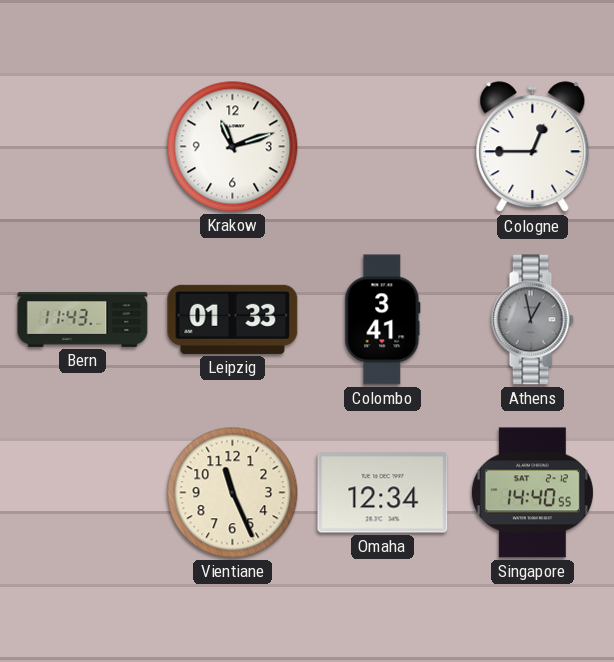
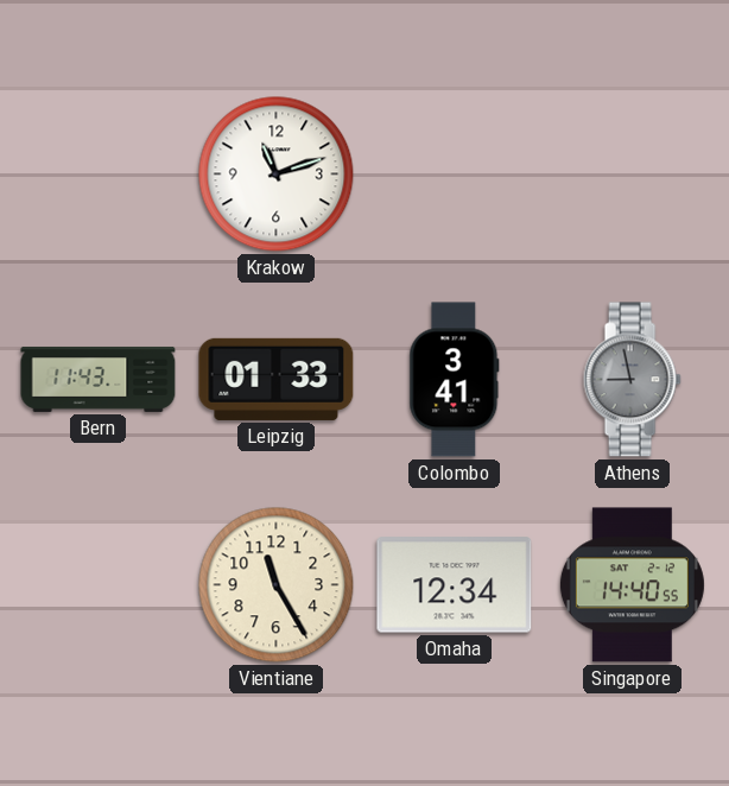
Cologne: 12:45 -> none
Athens: 12:58 -> 8:58
Vientiane: 11:26 -> 11:25
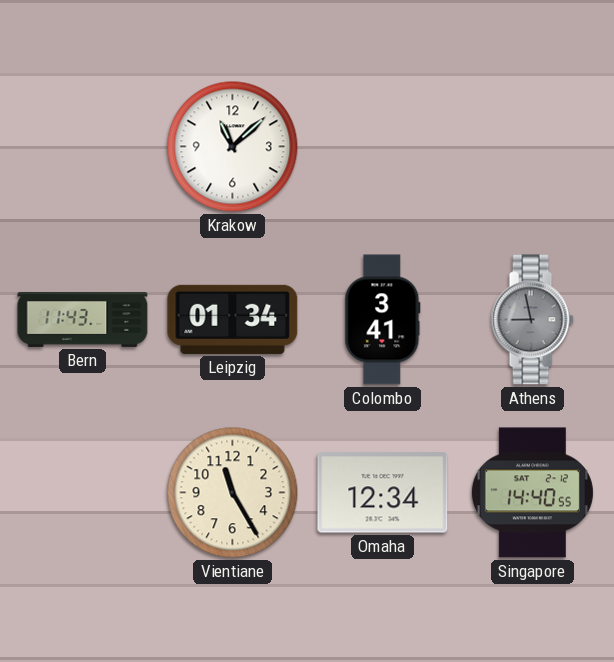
Krakow: 11:12 -> 11:08
Leipzig: 01:33 -> 01:34
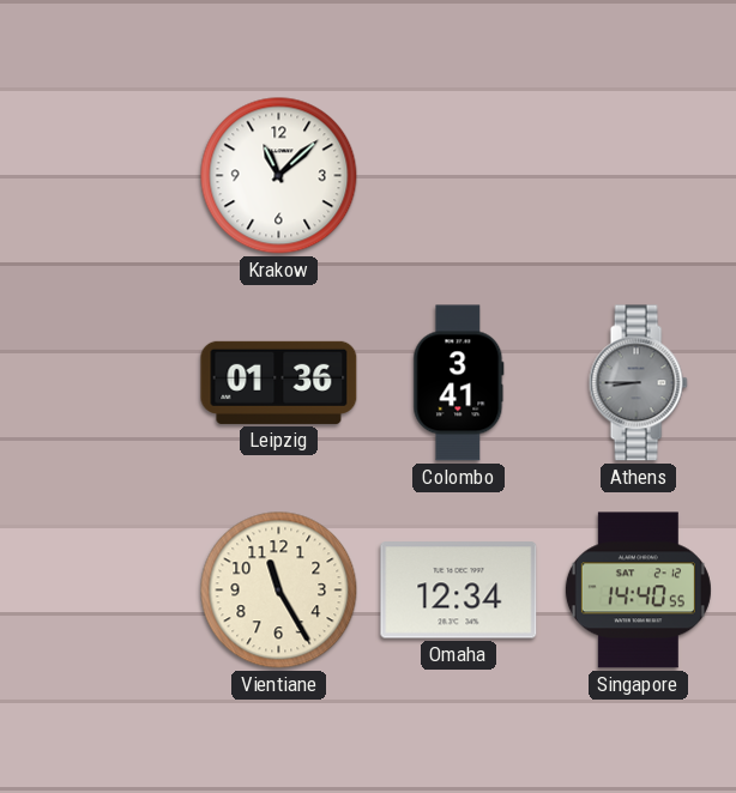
Bern: 11:43 -> none
Leipzig: 01:34 -> 01:36
Athens: 8:58 -> 8:45
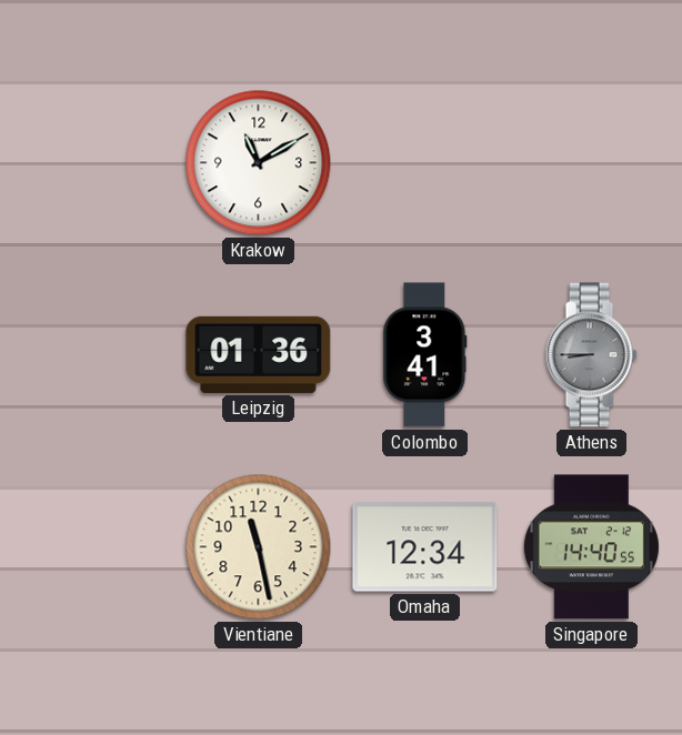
Krakow: 11:08 -> 11:10
Vientiane: 11:25 -> 11:28
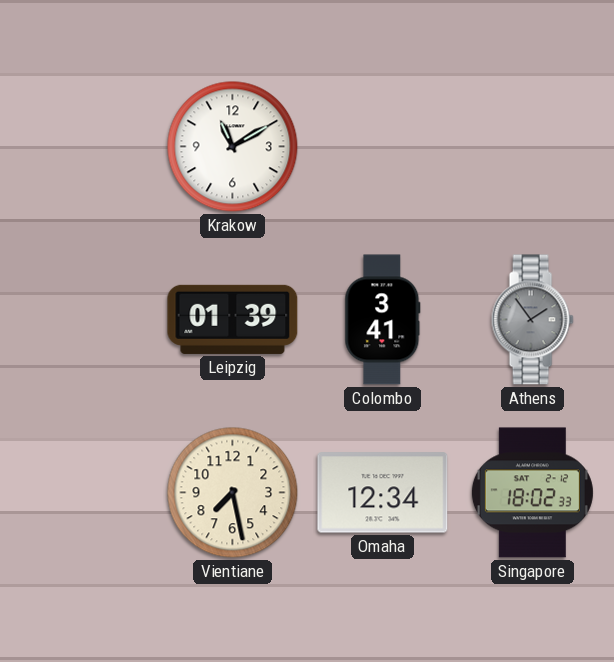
Leipzig: 01:36 -> 01:39
Athens: 8:45 -> 1:54
Vientiane: 11:28 -> 7:28
Singapore: 14:40 -> 18:02
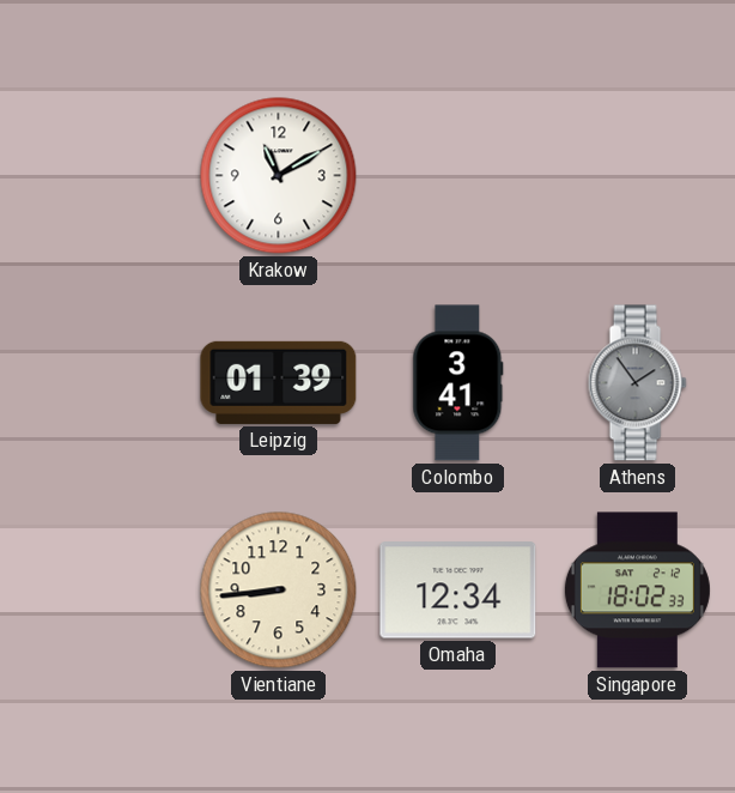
Vientiane: 7:28 -> 8:44
